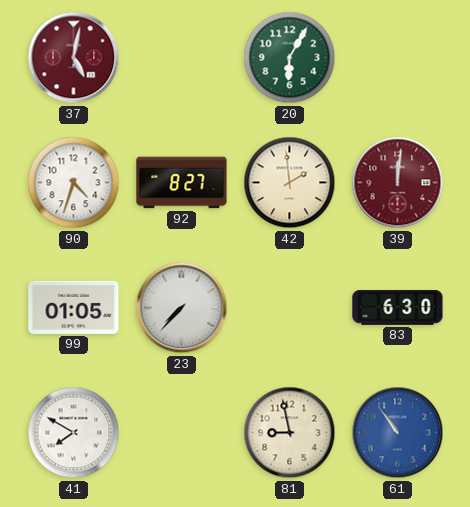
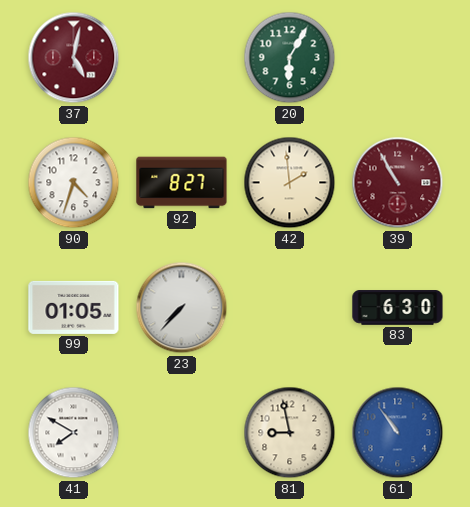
39: 12:01 -> 10:55
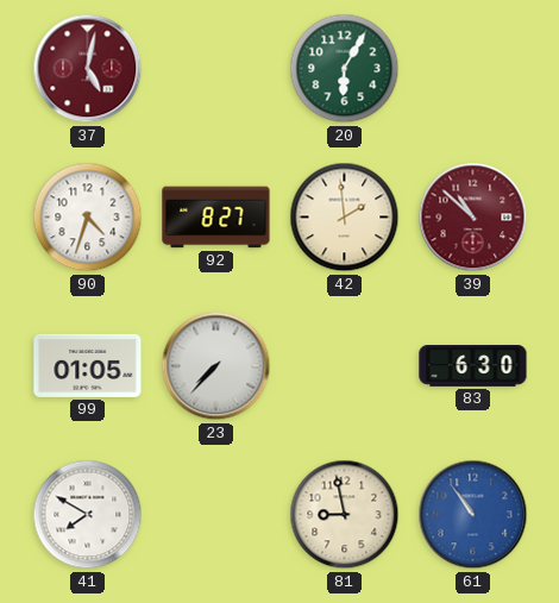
39: 10:55 -> 10:52
